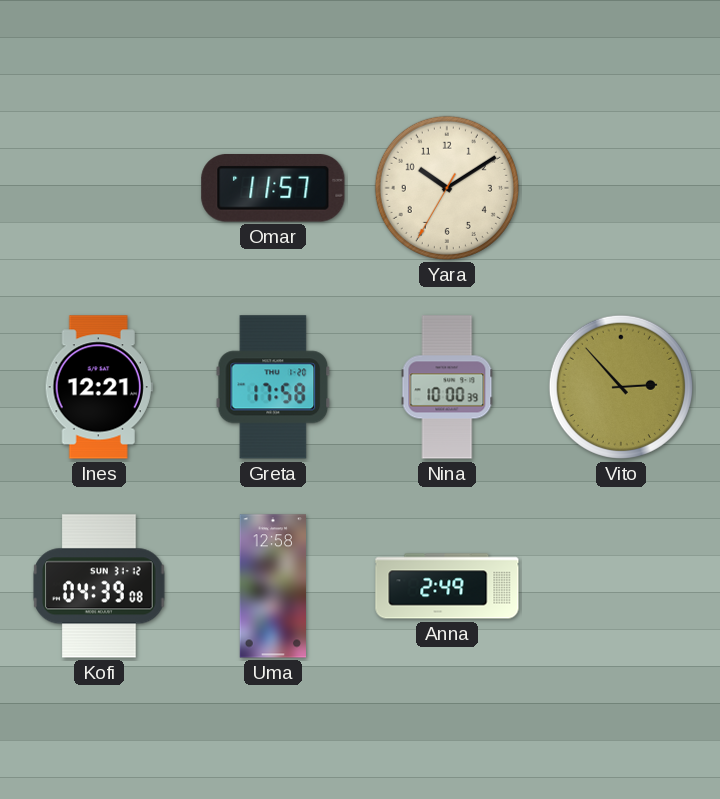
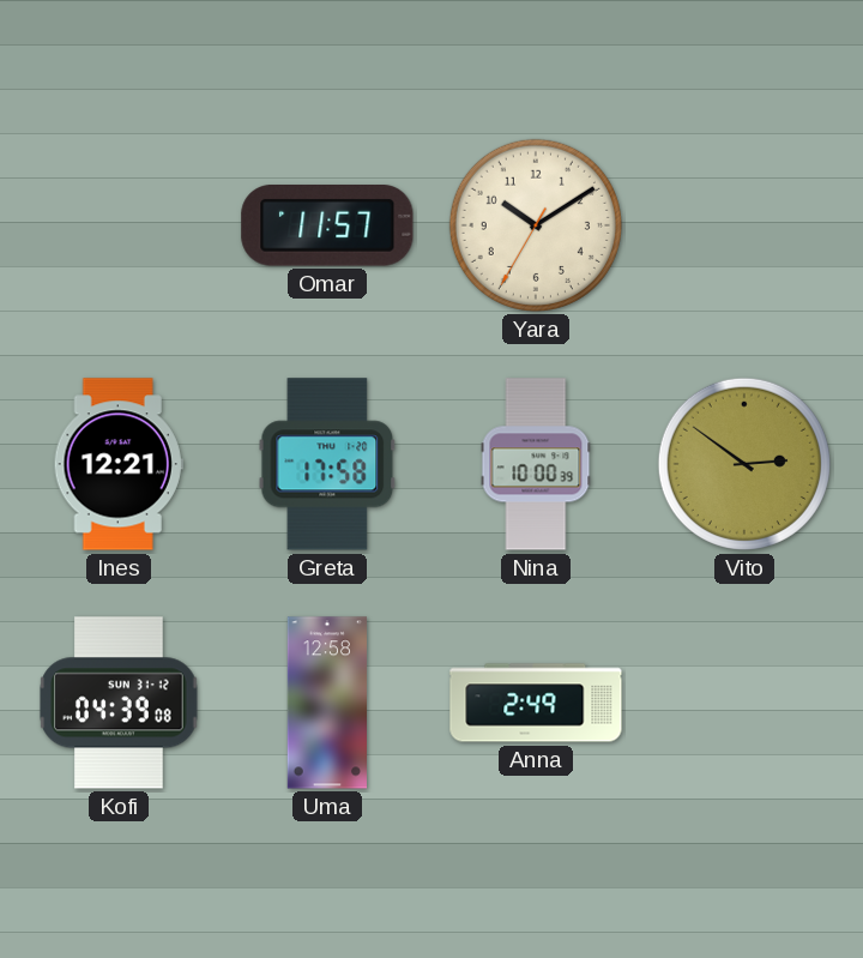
Vito: 2:53 -> 2:51
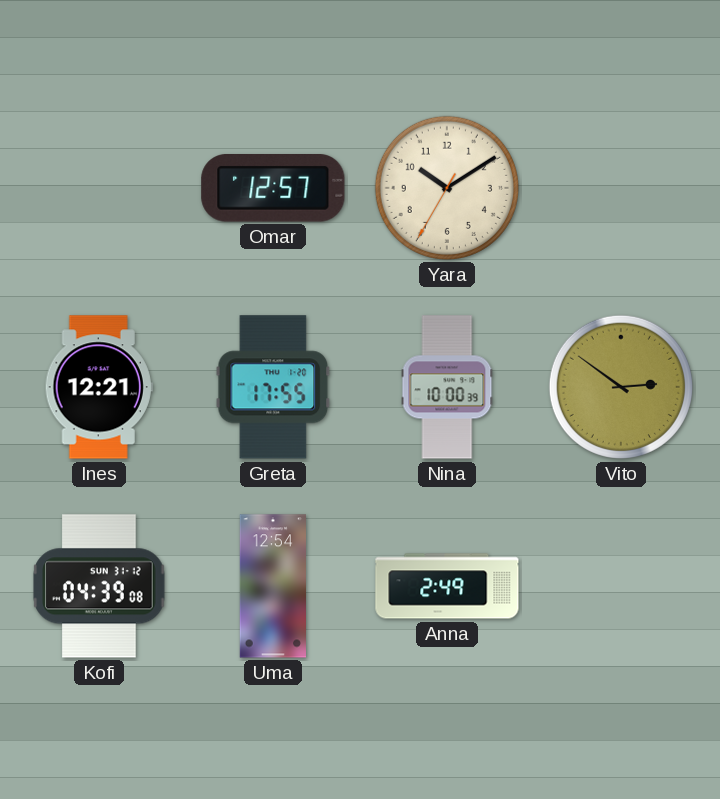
Omar: 11:57 -> 12:57
Greta: 17:58 -> 17:55
Uma: 12:58 -> 12:54
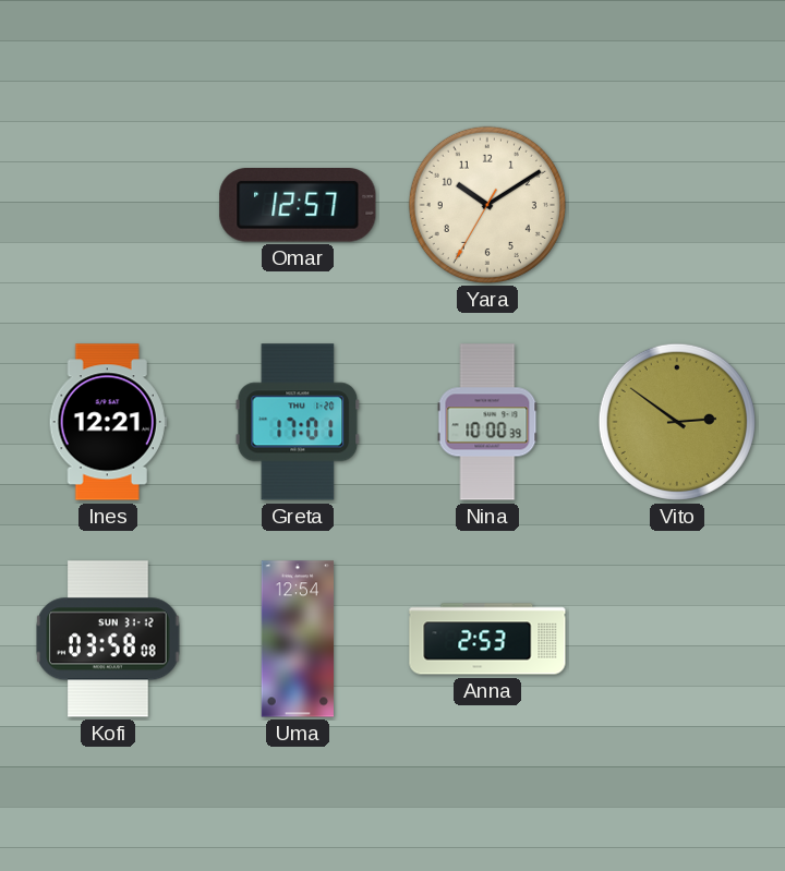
Greta: 17:55 -> 17:01
Kofi: 04:39 -> 03:58
Anna: 2:49 -> 2:53
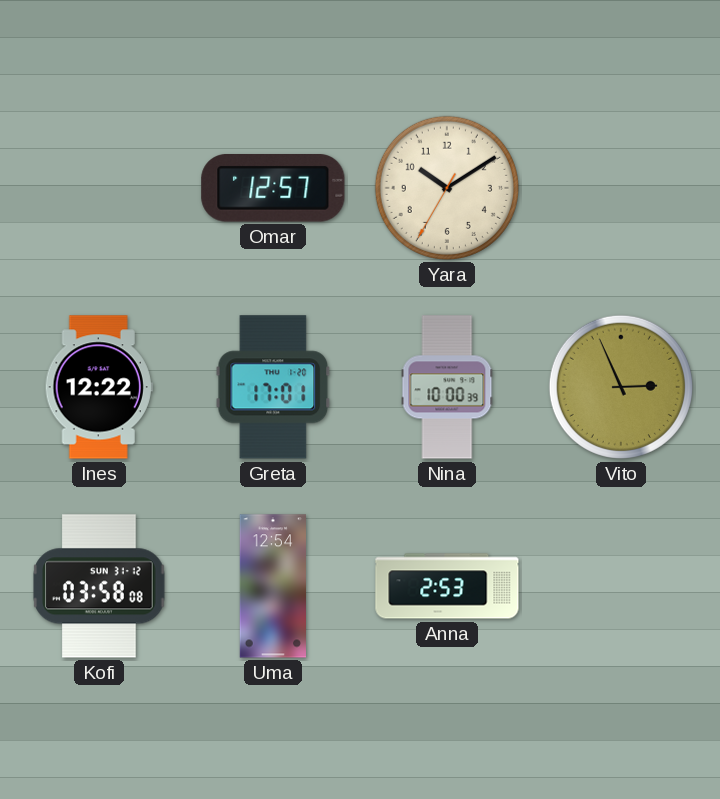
Ines: 12:21 -> 12:22
Vito: 2:51 -> 2:56
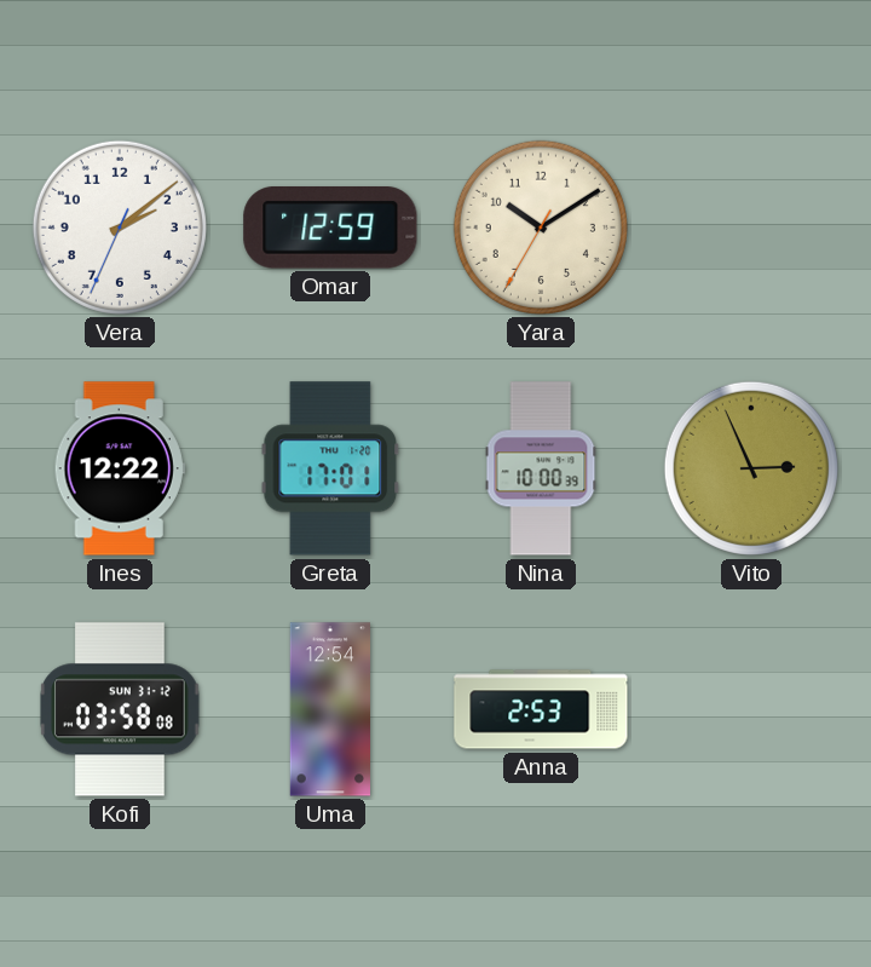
Vera: none -> 2:08
Omar: 12:57 -> 12:59
